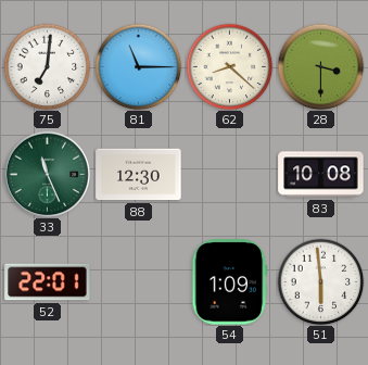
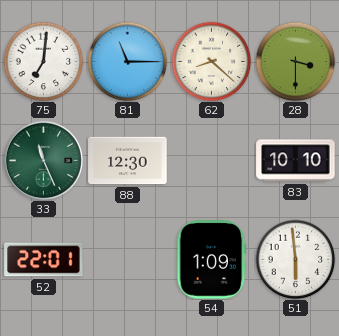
83: 10:08 -> 10:10
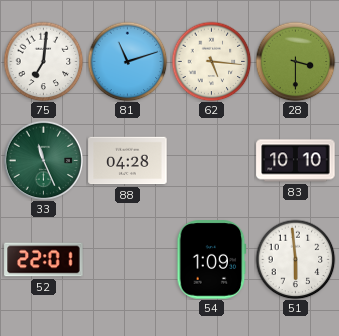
81: 11:15 -> 11:12
62: 8:22 -> 5:16
88: 12:30 -> 04:28
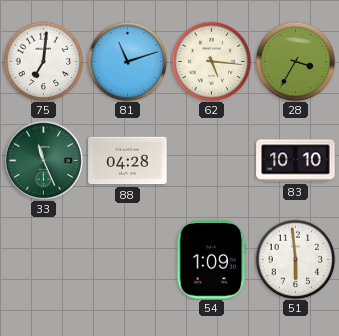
28: 3:30 -> 3:35
52: 22:01 -> none
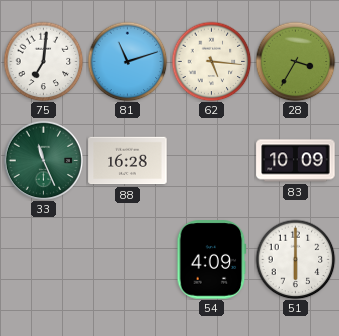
88: 04:28 -> 16:28
83: 10:10 -> 10:09
54: 1:09 -> 4:09
51: 5:59 -> 6:00
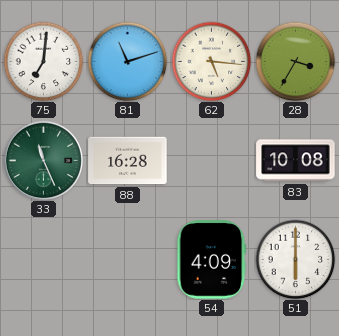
83: 10:09 -> 10:08
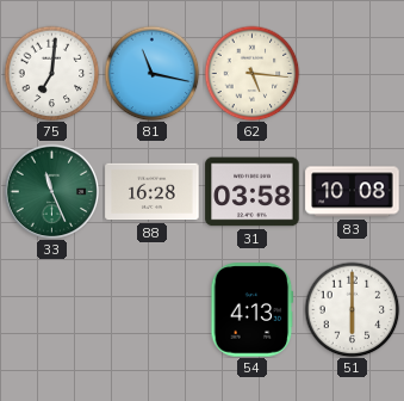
81: 11:12 -> 11:17
28: 3:35 -> none
31: none -> 03:58
54: 4:09 -> 4:13
